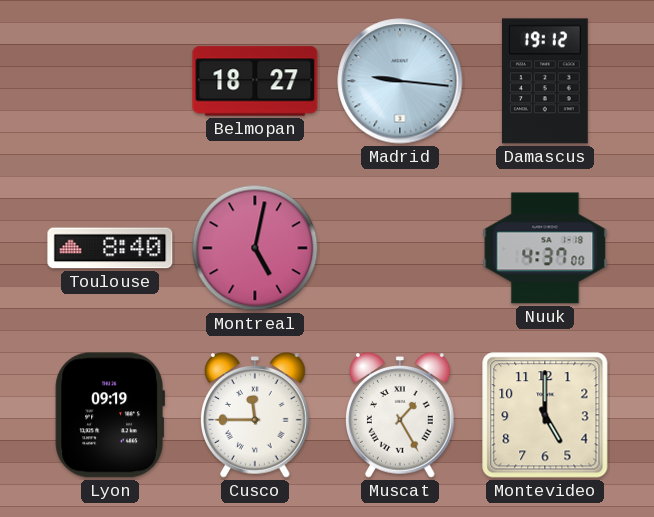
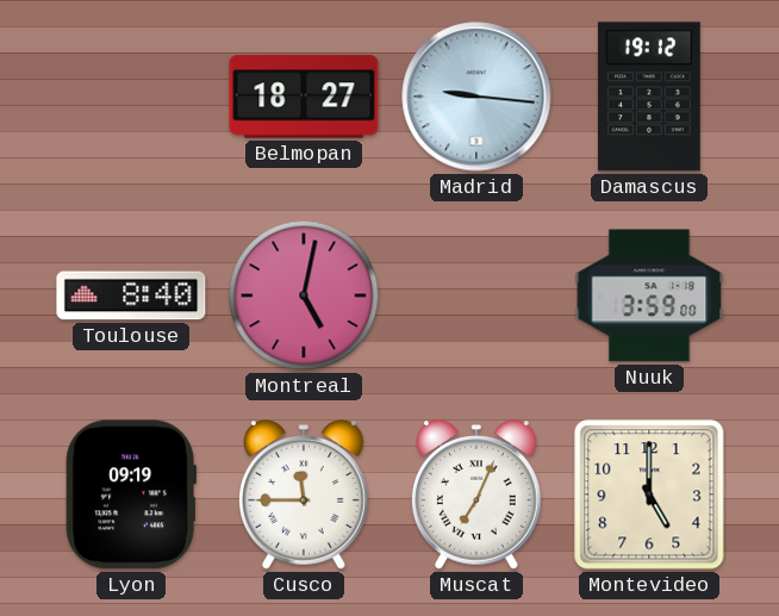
Nuuk: 4:37 -> 3:59
Muscat: 1:25 -> 7:04
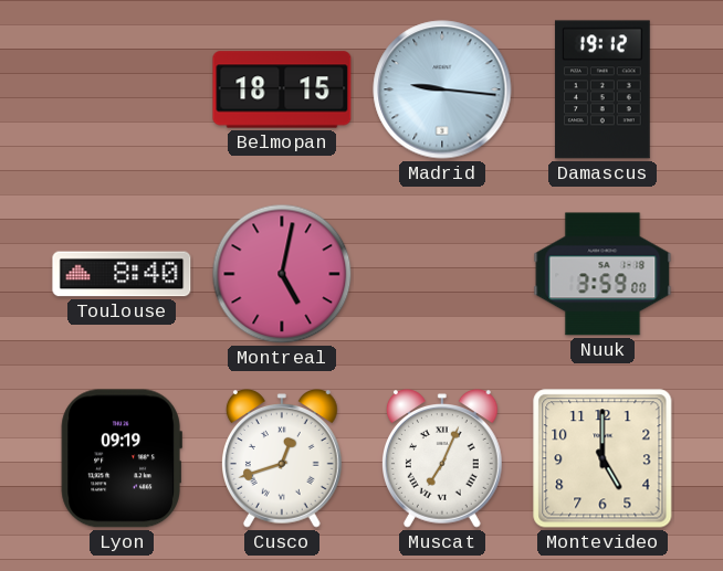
Belmopan: 18:27 -> 18:15
Cusco: 11:45 -> 12:42
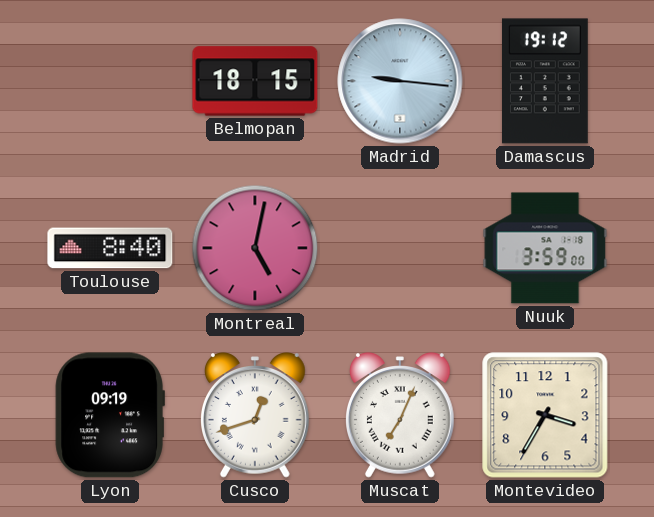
Montevideo: 5:00 -> 3:35
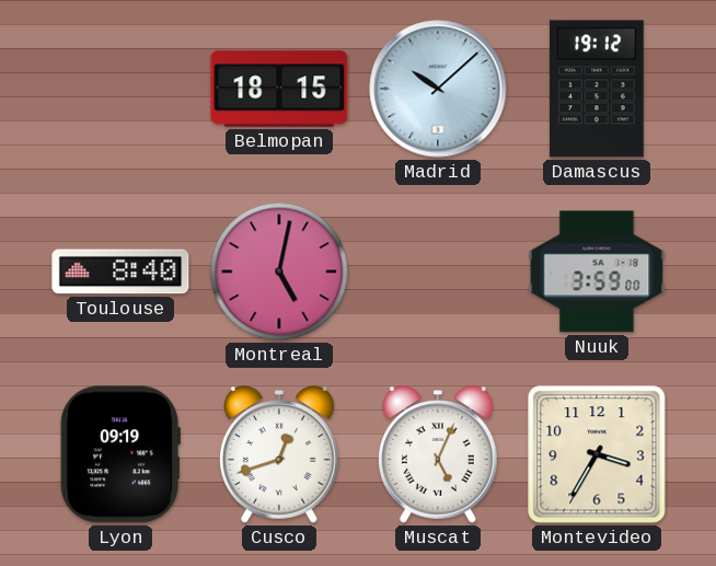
Madrid: 9:16 -> 10:08
Muscat: 7:04 -> 5:04
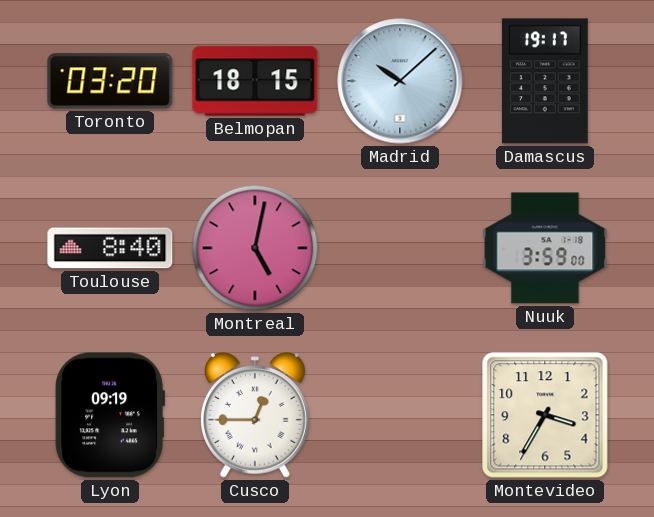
Toronto: none -> 03:20
Damascus: 19:12 -> 19:17
Cusco: 12:42 -> 12:45
Muscat: 5:04 -> none
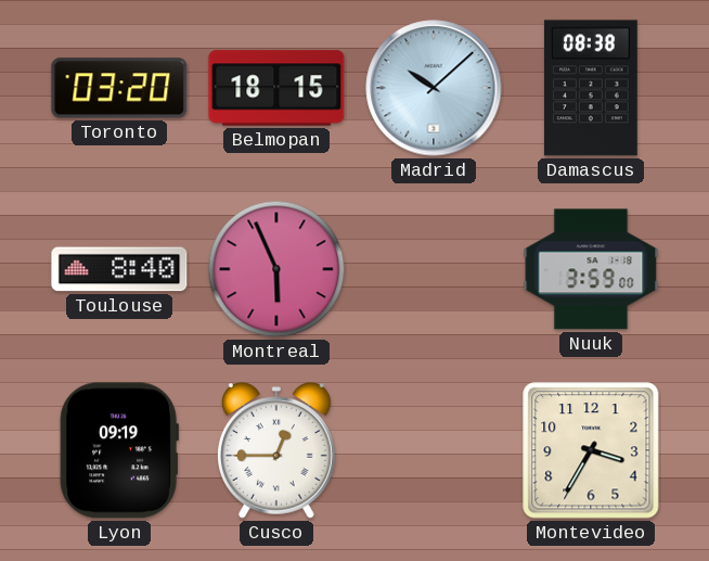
Damascus: 19:17 -> 08:38
Montreal: 5:02 -> 5:56
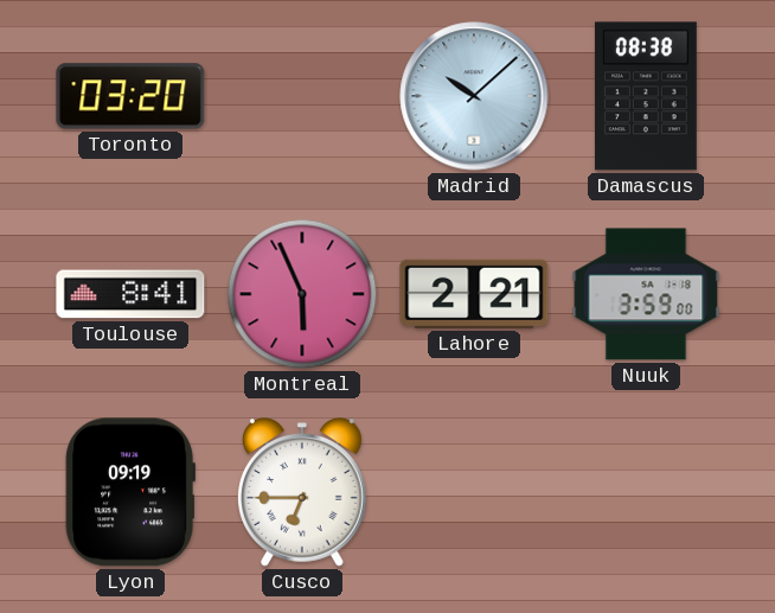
Belmopan: 18:15 -> none
Toulouse: 8:40 -> 8:41
Lahore: none -> 2:21
Cusco: 12:45 -> 6:45
Montevideo: 3:35 -> none
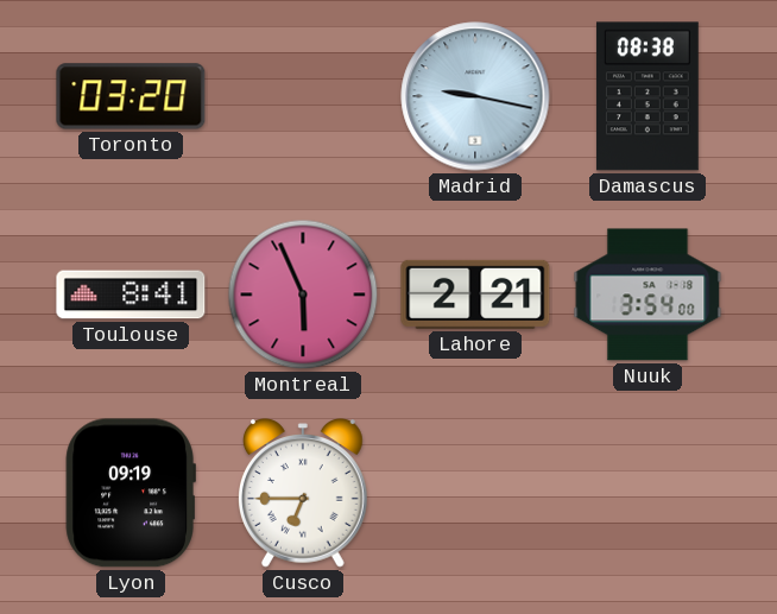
Madrid: 10:08 -> 9:17
Nuuk: 3:59 -> 3:54
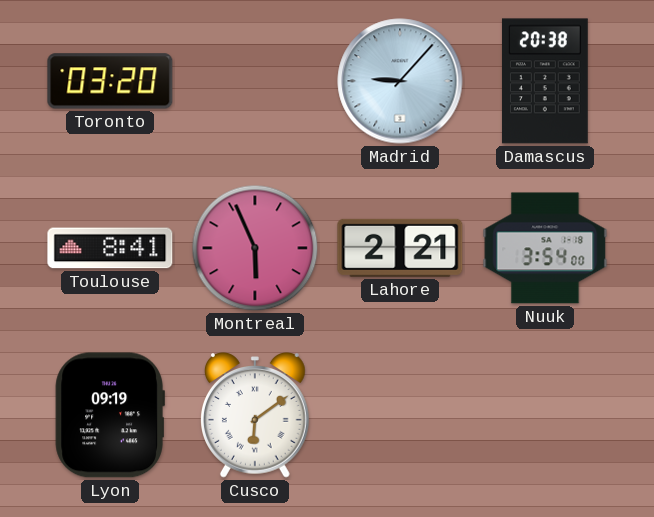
Madrid: 9:17 -> 9:07
Damascus: 08:38 -> 20:38
Cusco: 6:45 -> 6:09
